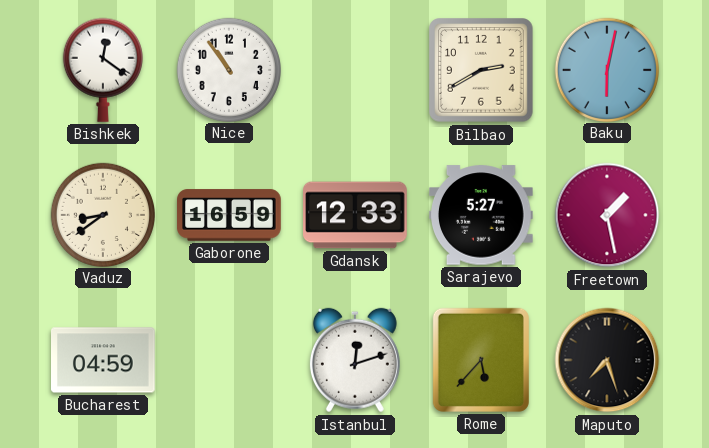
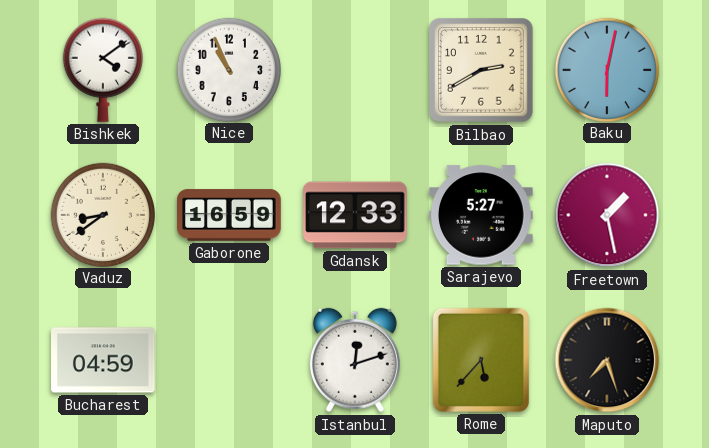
Bishkek: 12:21 -> 4:09
Nice: 10:54 -> 10:56
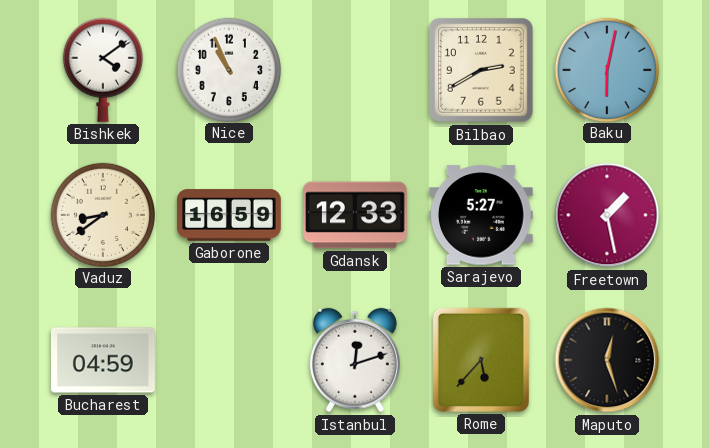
Maputo: 7:27 -> 12:27
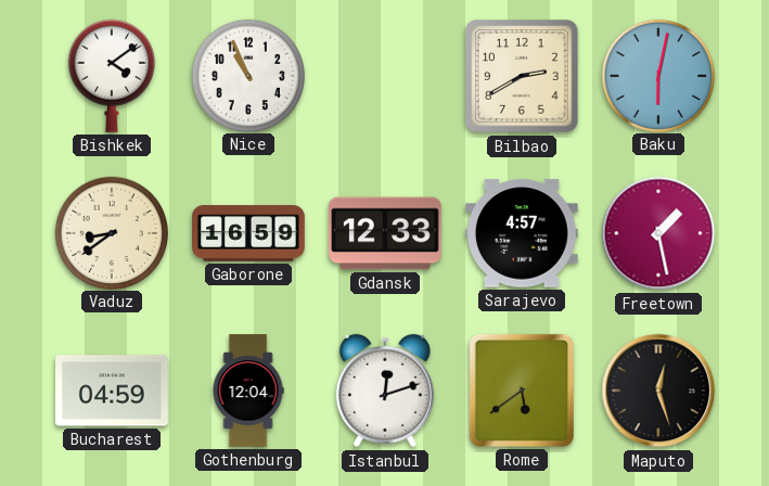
Sarajevo: 5:27 -> 4:57
Gothenburg: none -> 12:04
Rome: 5:37 -> 5:39
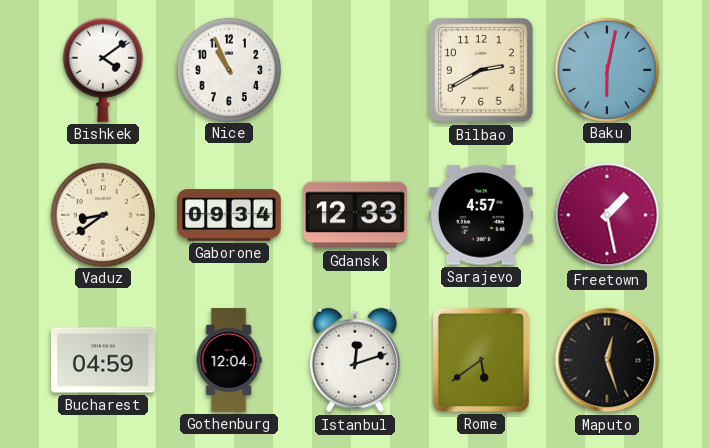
Gaborone: 16:59 -> 09:34
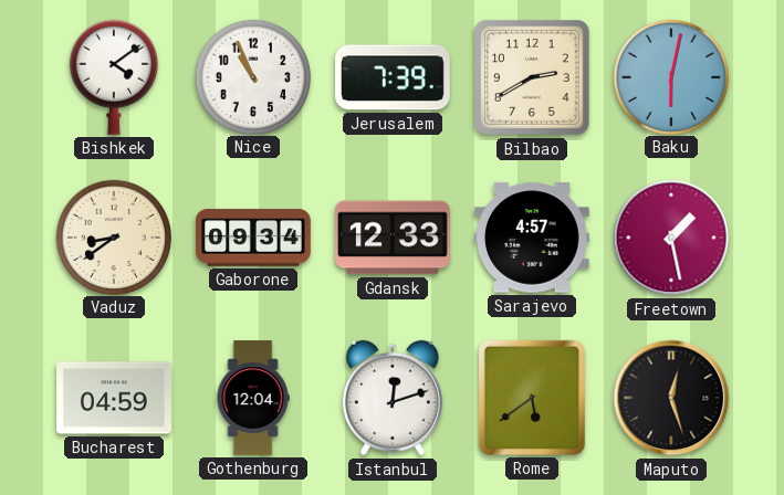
Jerusalem: none -> 7:39
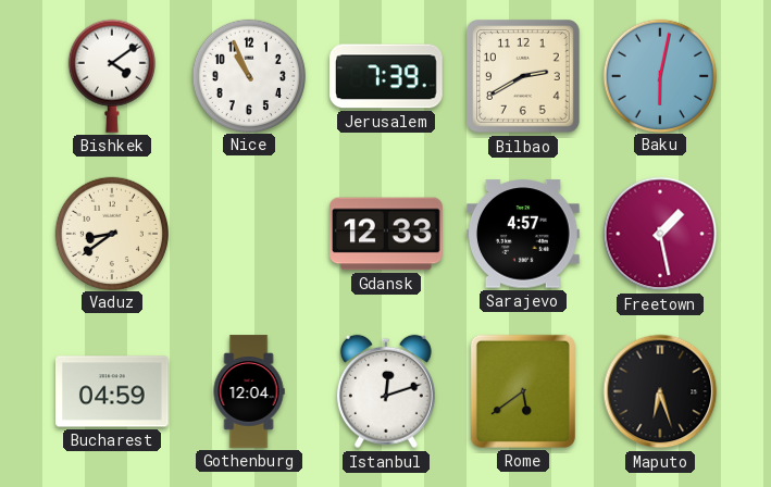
Gaborone: 09:34 -> none
Maputo: 12:27 -> 6:27
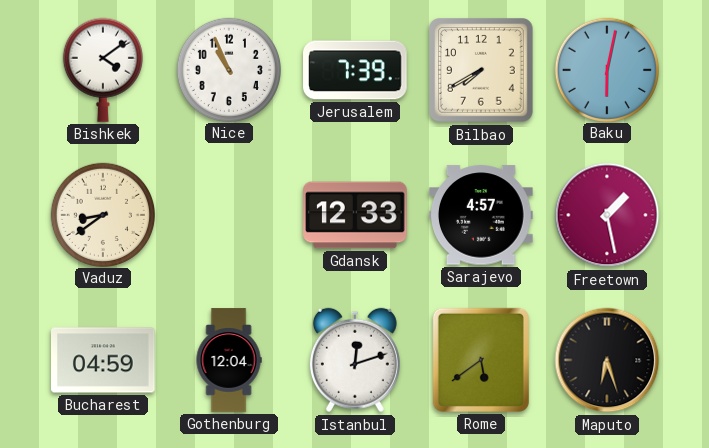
Bilbao: 2:40 -> 7:40
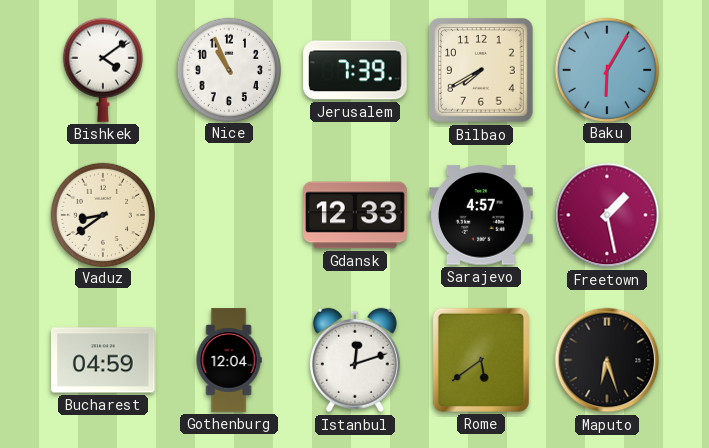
Baku: 6:02 -> 6:05
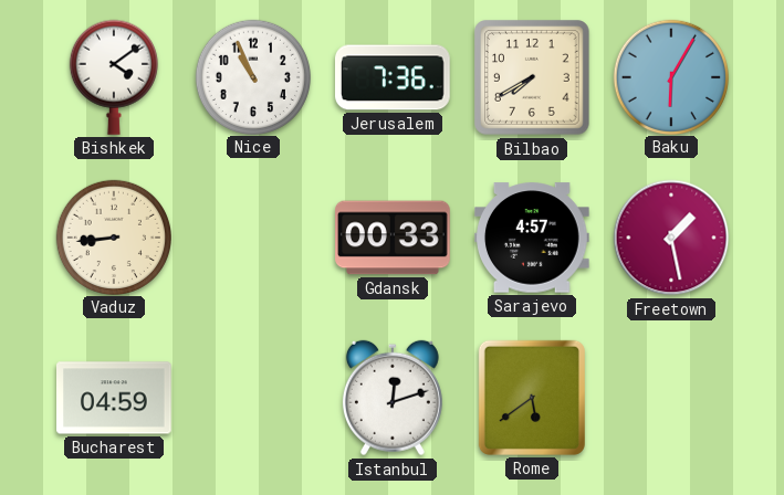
Jerusalem: 7:39 -> 7:36
Vaduz: 8:39 -> 8:44
Gdansk: 12:33 -> 00:33
Gothenburg: 12:04 -> none
Maputo: 6:27 -> none
